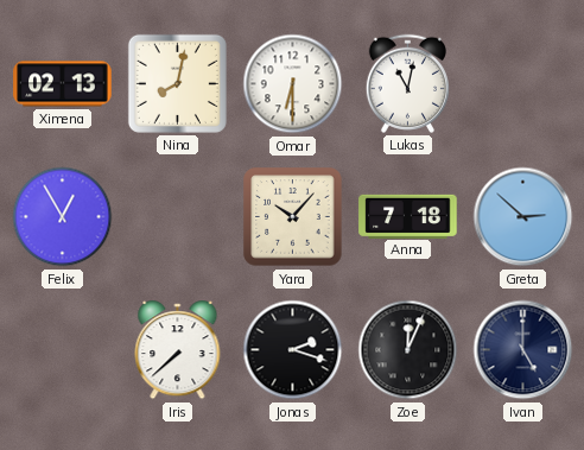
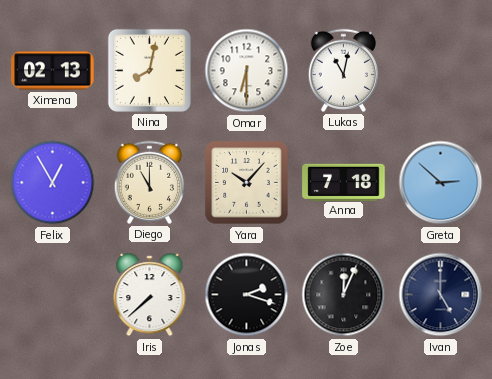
Diego: none -> 11:00
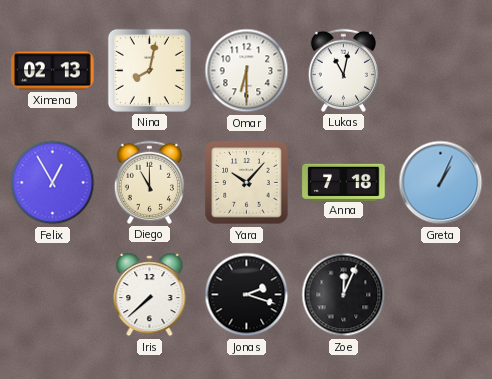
Greta: 2:52 -> 1:04
Ivan: 5:00 -> none
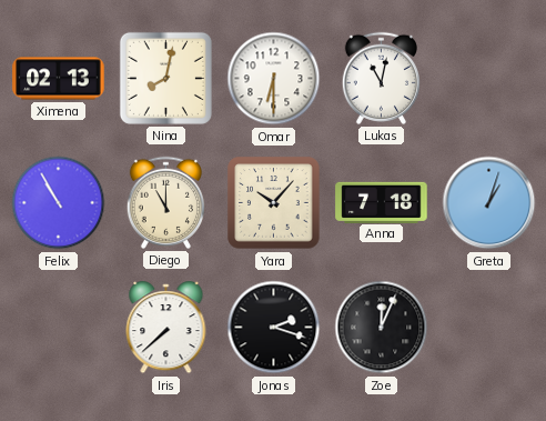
Felix: 12:55 -> 10:55
Greta: 1:04 -> 1:03
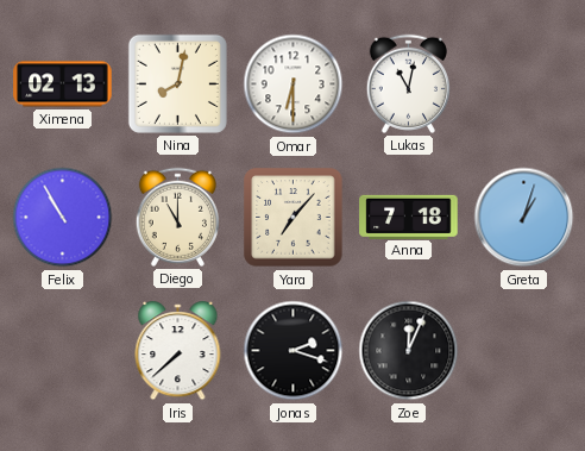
Yara: 10:07 -> 7:07
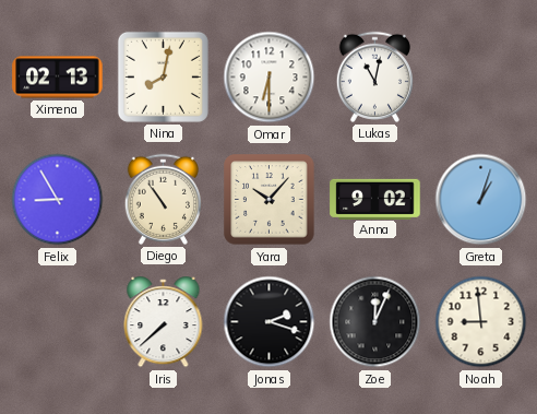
Felix: 10:55 -> 8:55
Diego: 11:00 -> 10:54
Yara: 7:07 -> 10:07
Anna: 7:18 -> 9:02
Noah: none -> 8:59
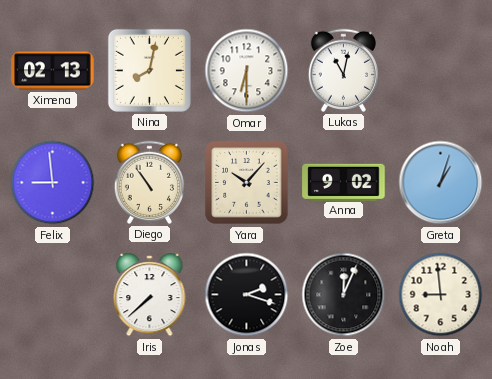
Felix: 8:55 -> 8:59
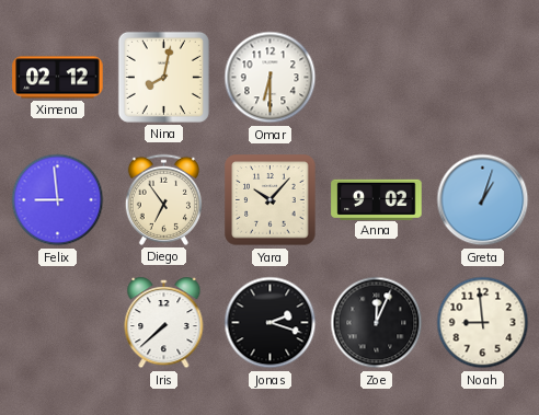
Ximena: 02:13 -> 02:12
Lukas: 11:02 -> none
Diego: 10:54 -> 6:54
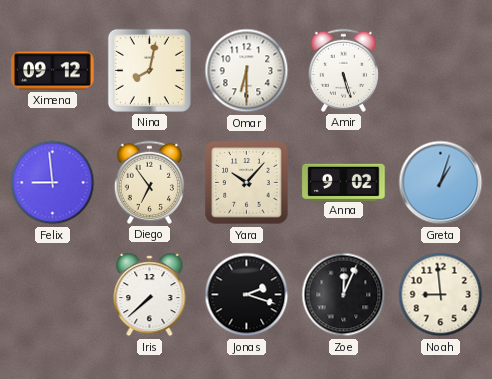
Ximena: 02:12 -> 09:12
Amir: none -> 5:27
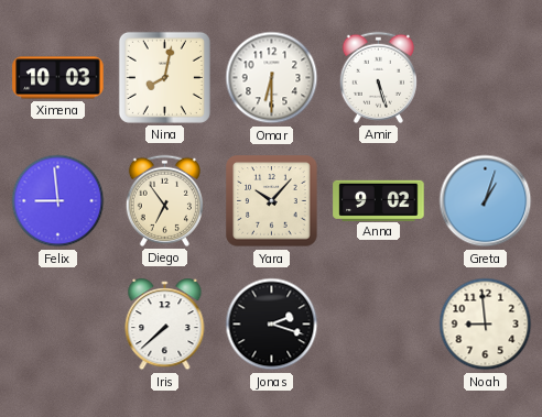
Ximena: 09:12 -> 10:03
Zoe: 12:04 -> none
